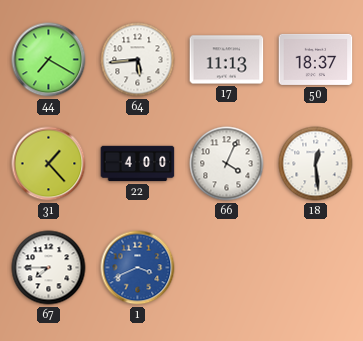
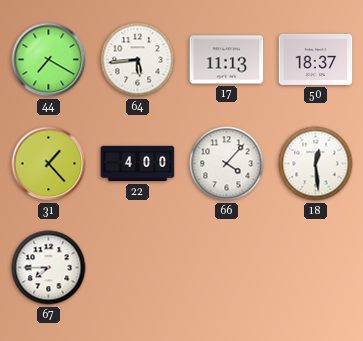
66: 4:04 -> 4:07
1: 3:41 -> none
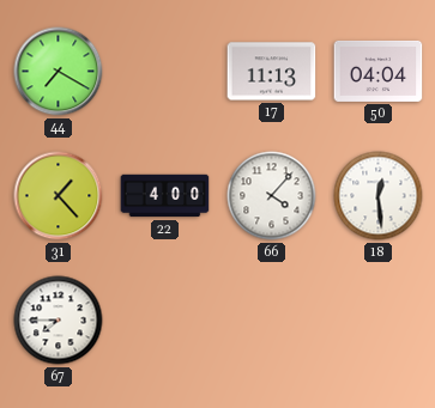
64: 5:44 -> none
50: 18:37 -> 04:04
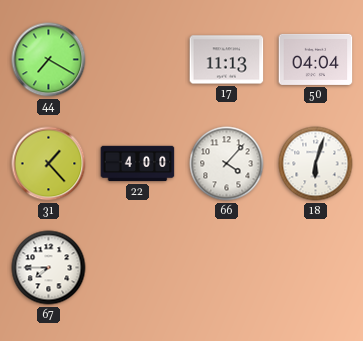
18: 12:29 -> 6:03
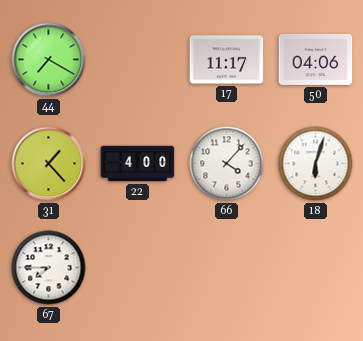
17: 11:13 -> 11:17
50: 04:04 -> 04:06
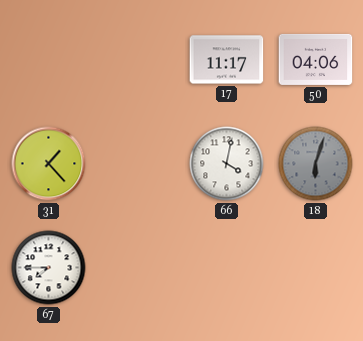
44: 7:20 -> none
22: 4:00 -> none
66: 4:07 -> 4:02
18 dial: white -> grey
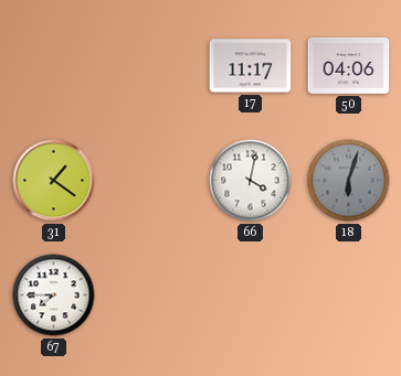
31: 1:23 -> 1:21
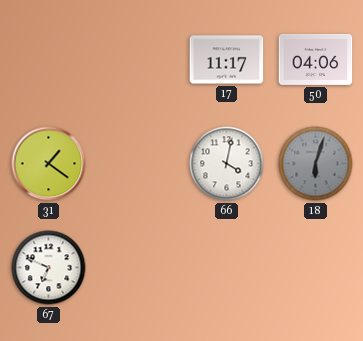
67: 7:45 -> 6:49
